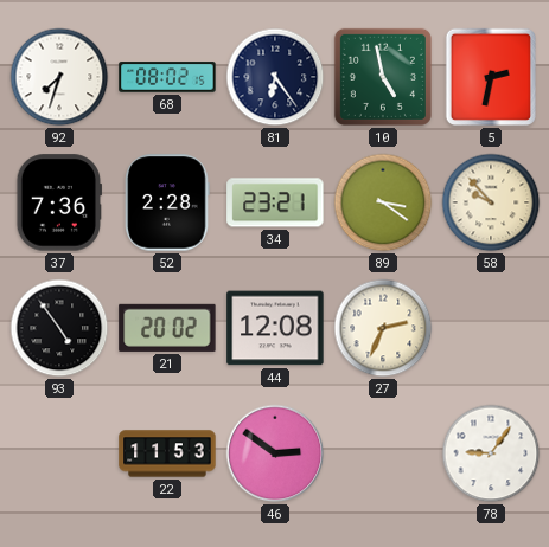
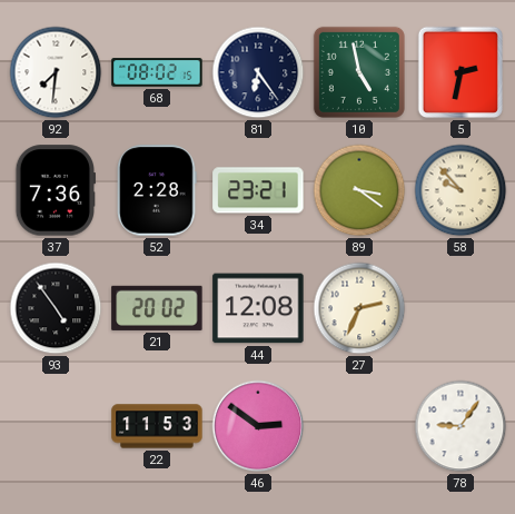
92: 7:33 -> 7:31
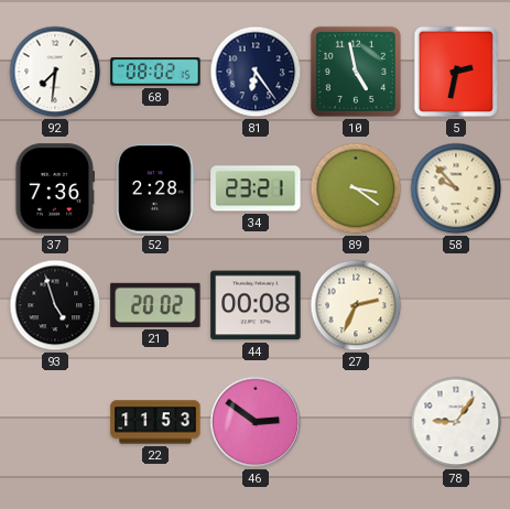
93: 4:54 -> 4:57
44: 12:08 -> 00:08
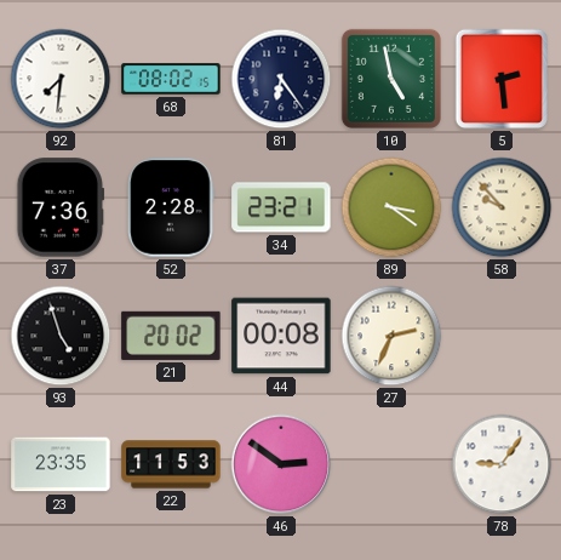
5: 2:32 -> 2:29
23: none -> 23:35
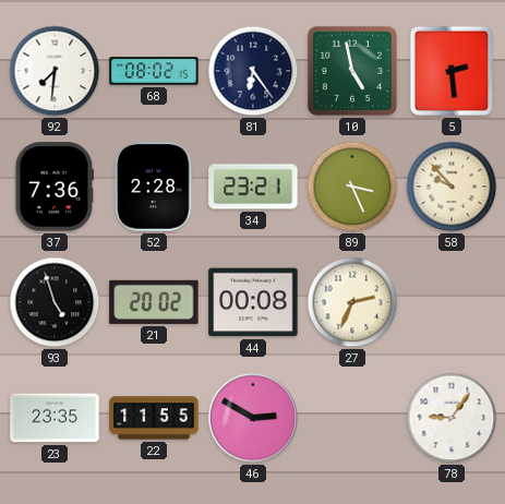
89: 3:21 -> 3:26
22: 11:53 -> 11:55
46: 2:51 -> 2:50
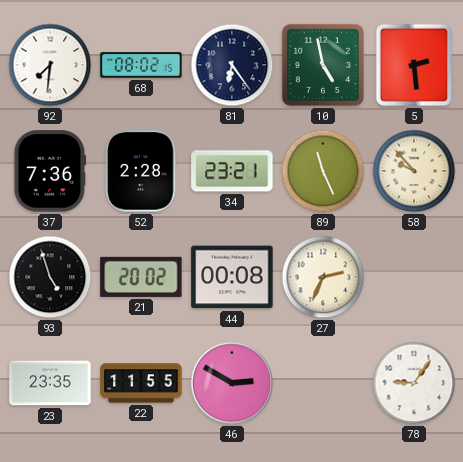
89: 3:26 -> 11:26
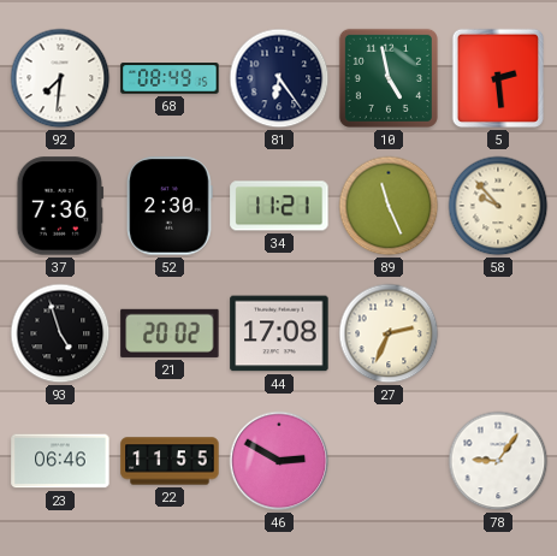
68: 08:02 -> 08:49
52: 2:28 -> 2:30
34: 23:21 -> 11:21
44: 00:08 -> 17:08
23: 23:35 -> 06:46
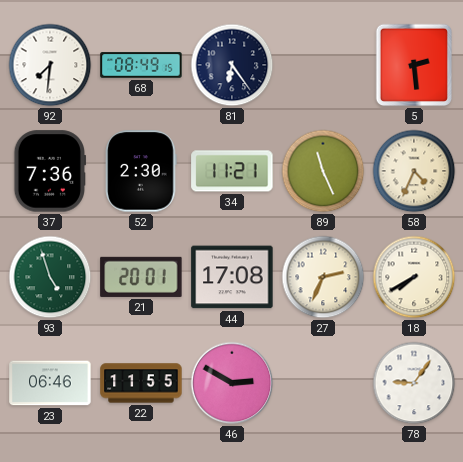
10: 4:58 -> none
58: 9:53 -> 4:34
93 dial: black -> green
21: 20:02 -> 20:01
18: none -> 7:40
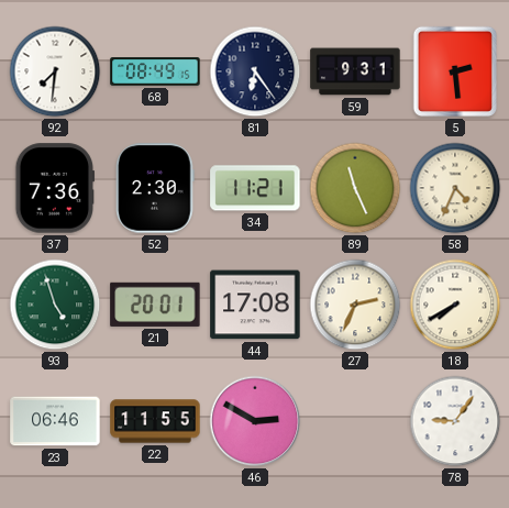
59: none -> 9:31
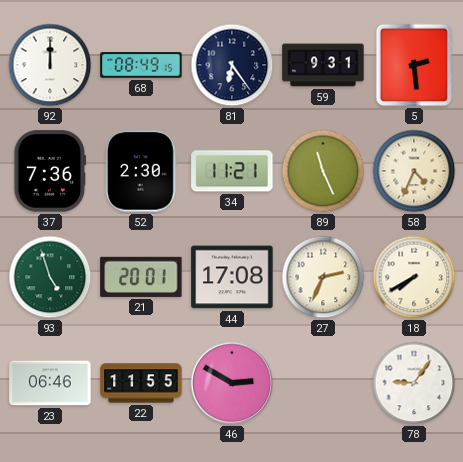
92: 7:31 -> 12:00
